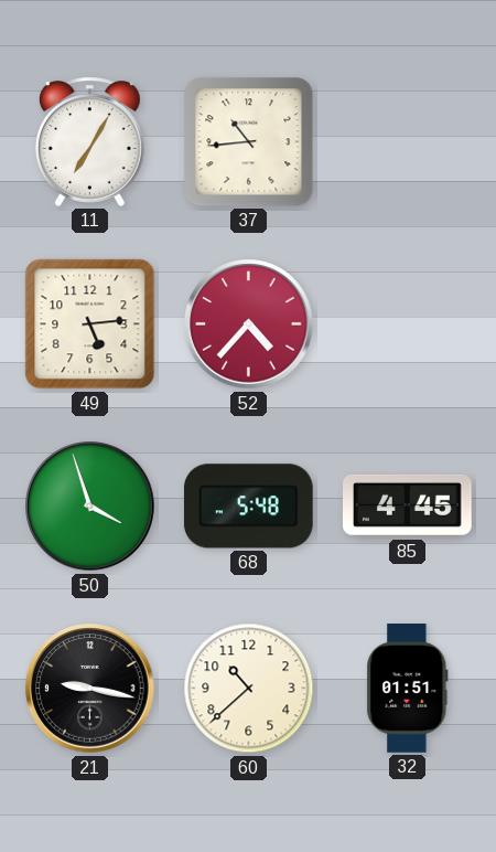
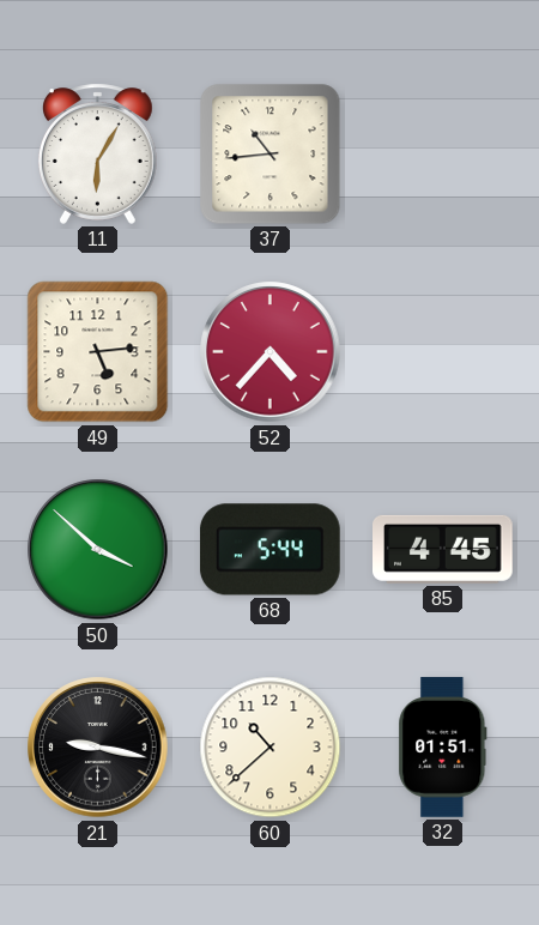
11: 7:05 -> 6:05
50: 3:57 -> 3:52
68: 5:48 -> 5:44
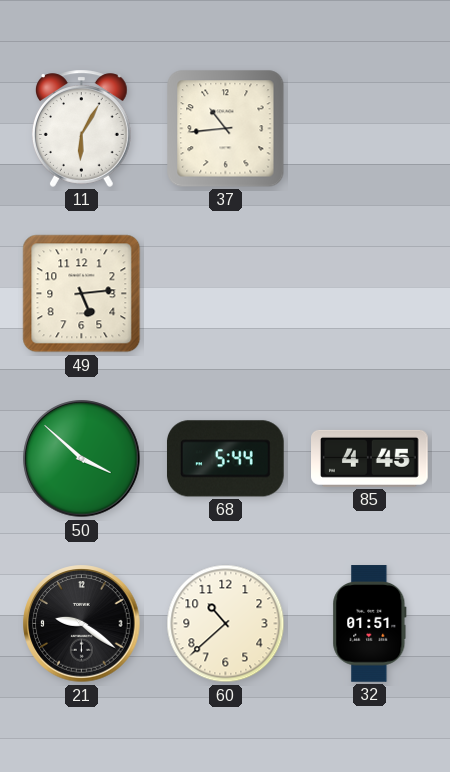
52: 4:37 -> none
21: 9:17 -> 9:21
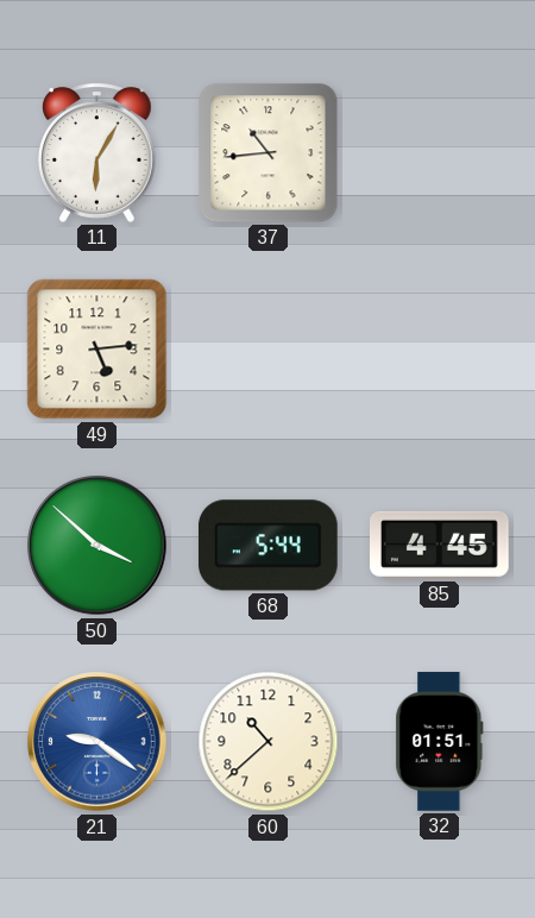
21 dial: black -> blue
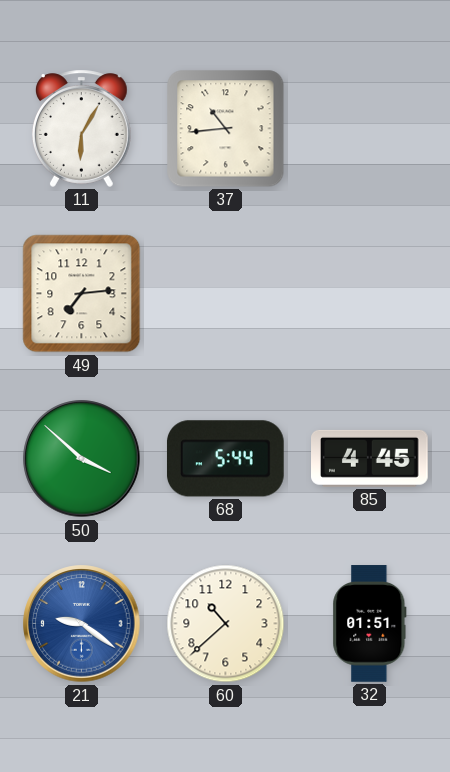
49: 5:14 -> 7:14
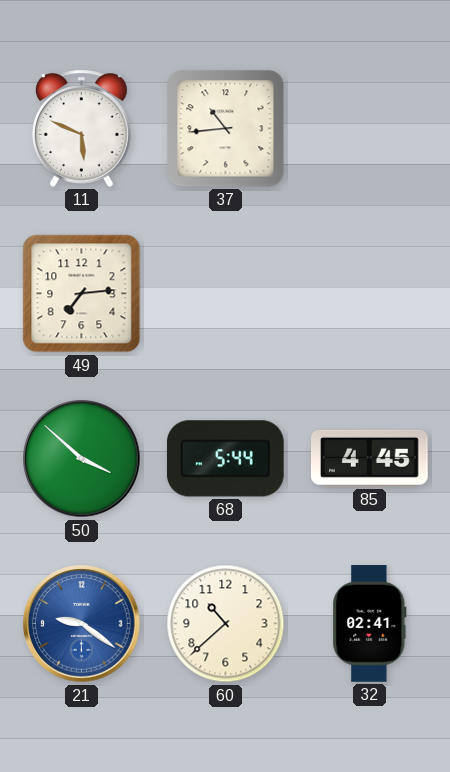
11: 6:05 -> 5:49
32: 01:51 -> 02:41
